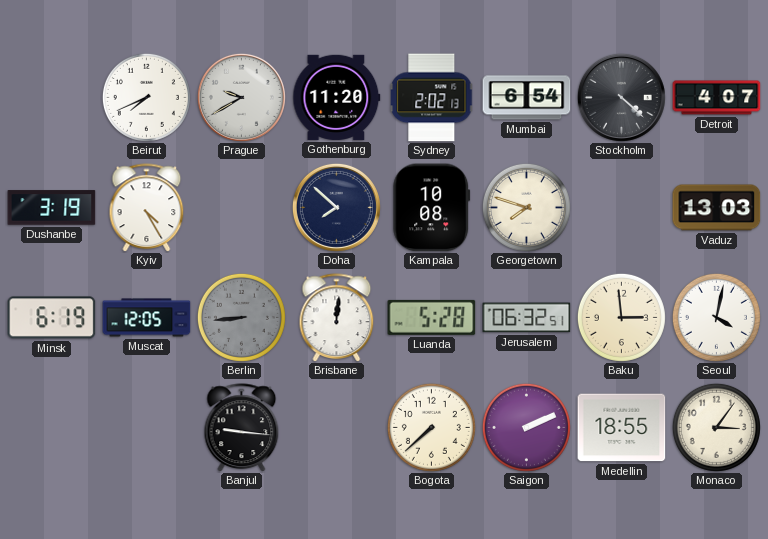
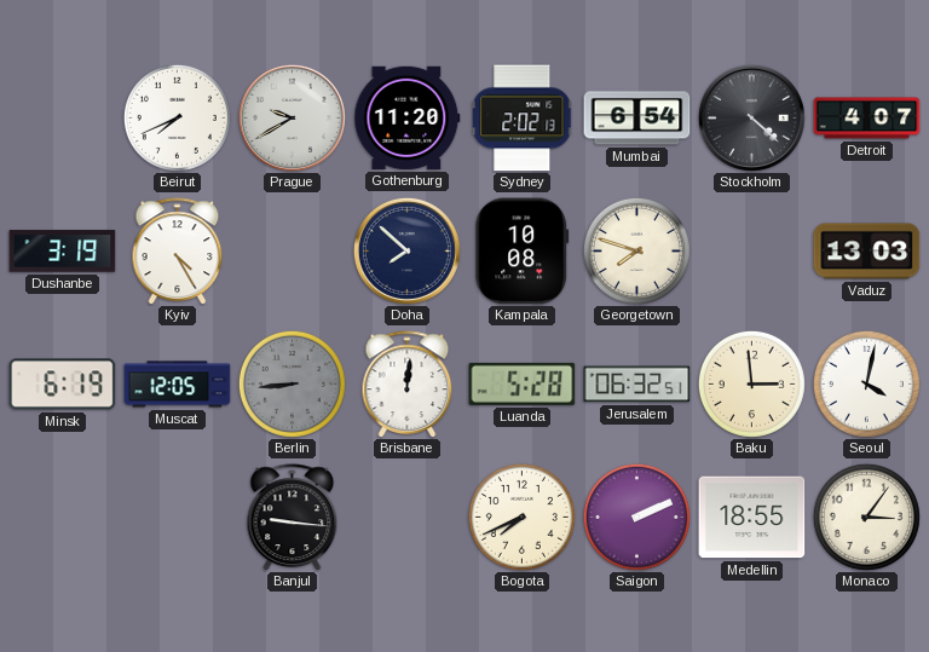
Bogota: 7:38 -> 7:41
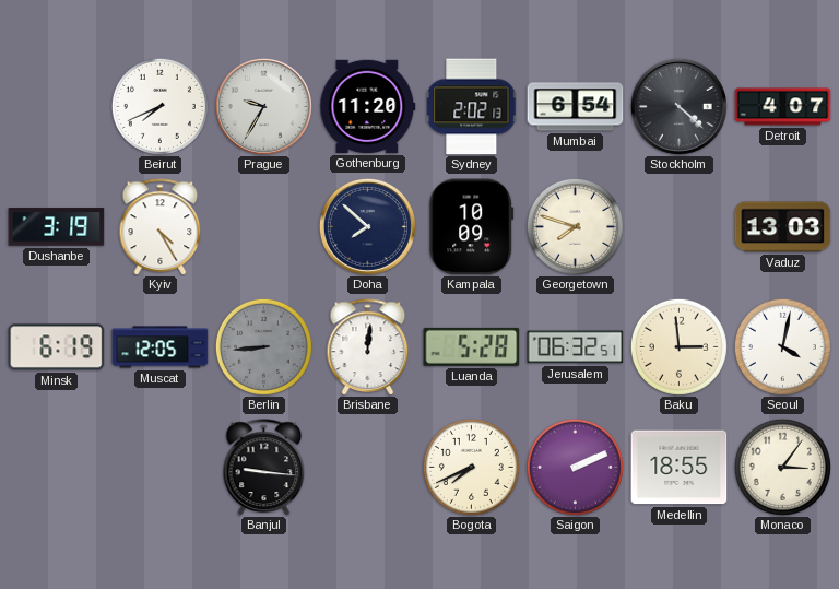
Prague: 9:40 -> 9:35
Kampala: 10:08 -> 10:09
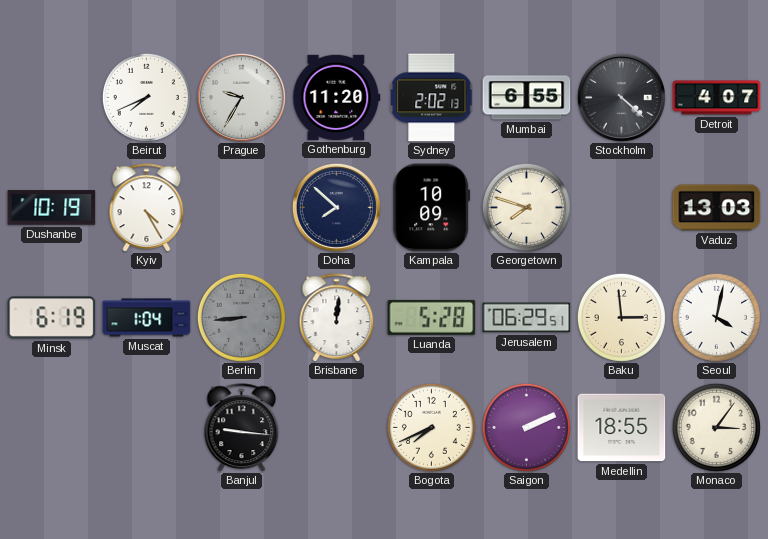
Mumbai: 6:54 -> 6:55
Dushanbe: 3:19 -> 10:19
Muscat: 12:05 -> 1:04
Jerusalem: 06:32 -> 06:29
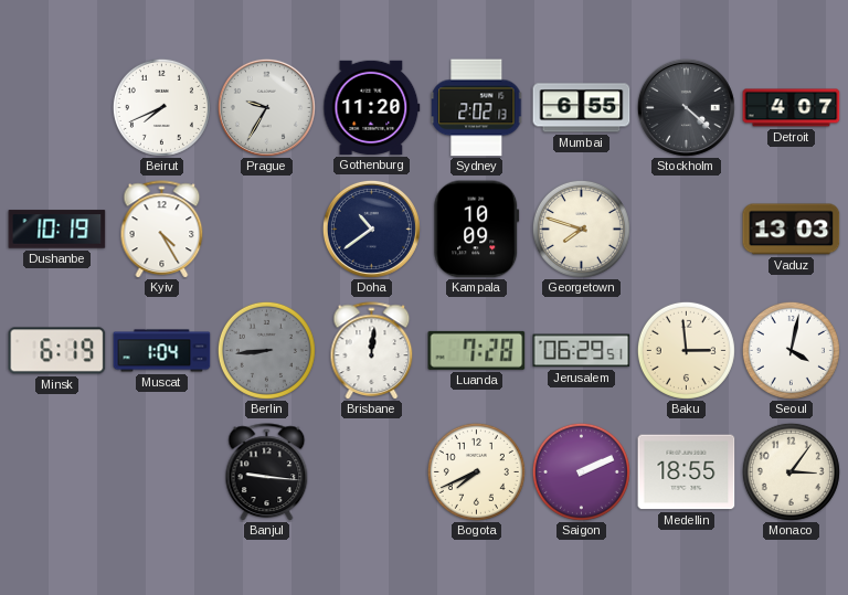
Doha: 7:52 -> 10:39
Luanda: 5:28 -> 7:28
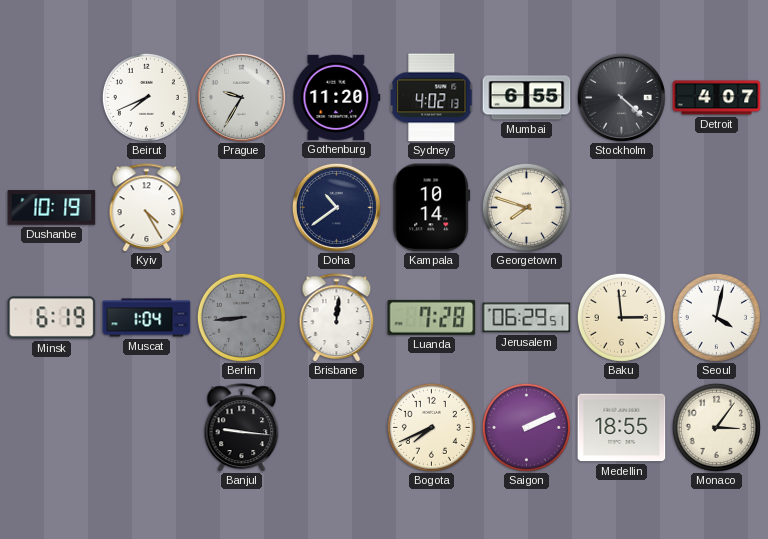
Sydney: 2:02 -> 4:02
Kampala: 10:09 -> 10:14
Vaduz: 13:03 -> none
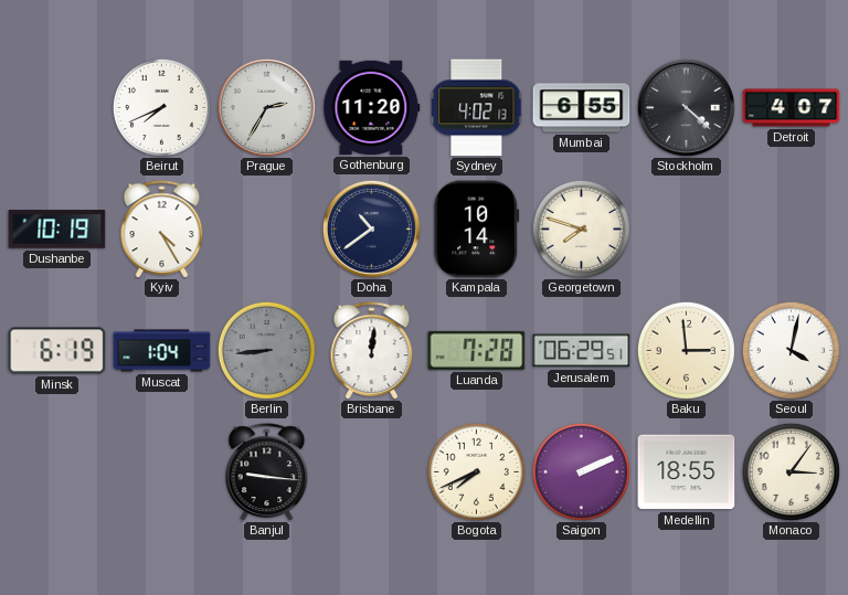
Prague: 9:35 -> 2:35
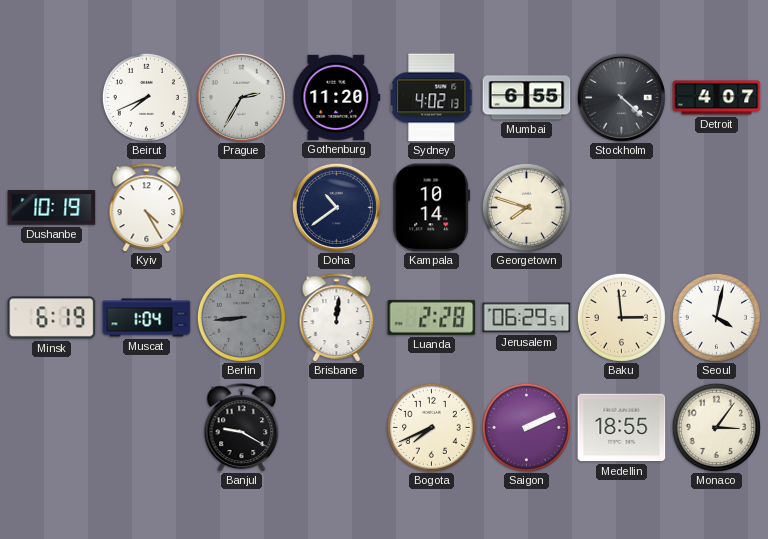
Luanda: 7:28 -> 2:28
Banjul: 9:16 -> 9:20
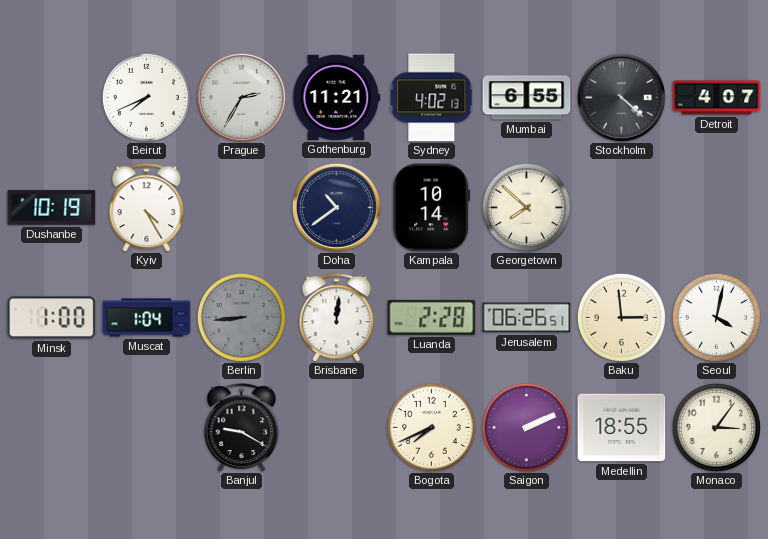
Gothenburg: 11:20 -> 11:21
Georgetown: 7:48 -> 7:52
Minsk: 6:19 -> 1:00
Jerusalem: 06:29 -> 06:26
